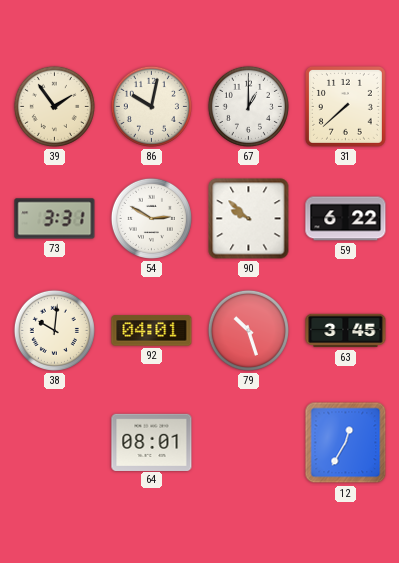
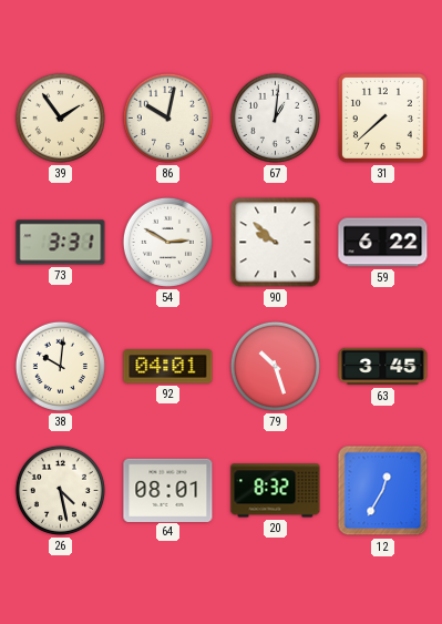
67: 1:00 -> 1:01
26: none -> 4:28
20: none -> 8:32
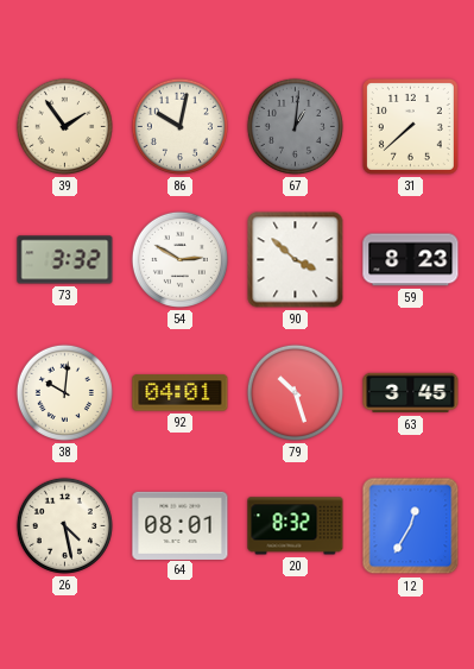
67 dial: white -> grey
73: 3:31 -> 3:32
90: 9:52 -> 3:52
59: 6:22 -> 8:23
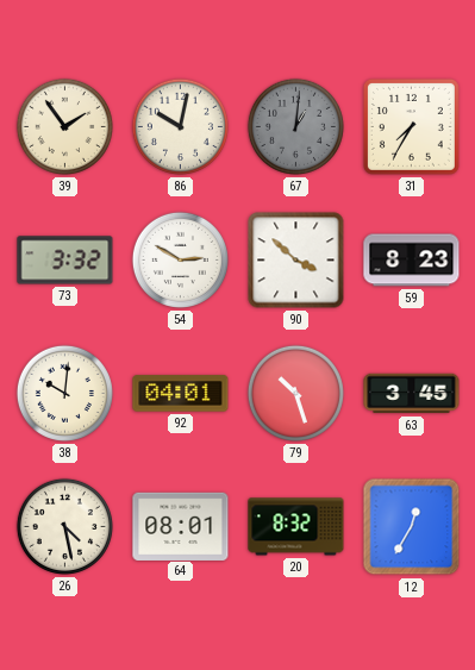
31: 7:38 -> 7:35
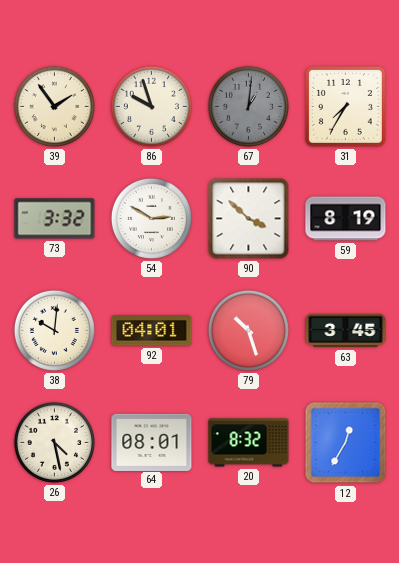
86: 10:02 -> 9:57
59: 8:23 -> 8:19
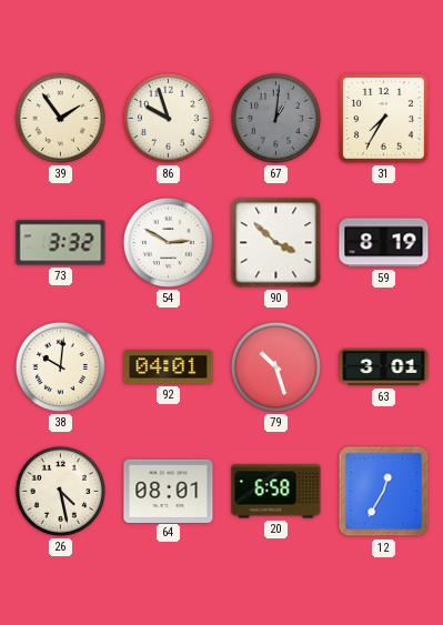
63: 3:45 -> 3:01
20: 8:32 -> 6:58
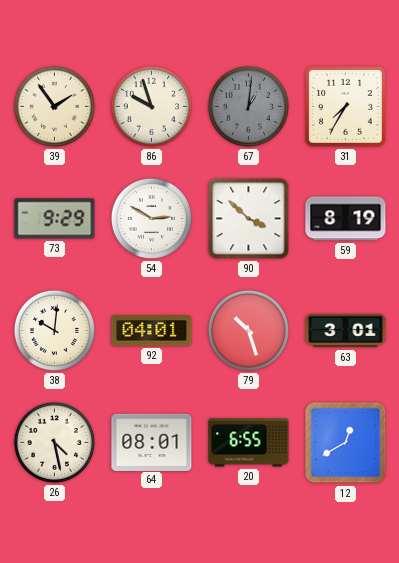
73: 3:32 -> 9:29
20: 6:58 -> 6:55
12: 12:35 -> 12:40
